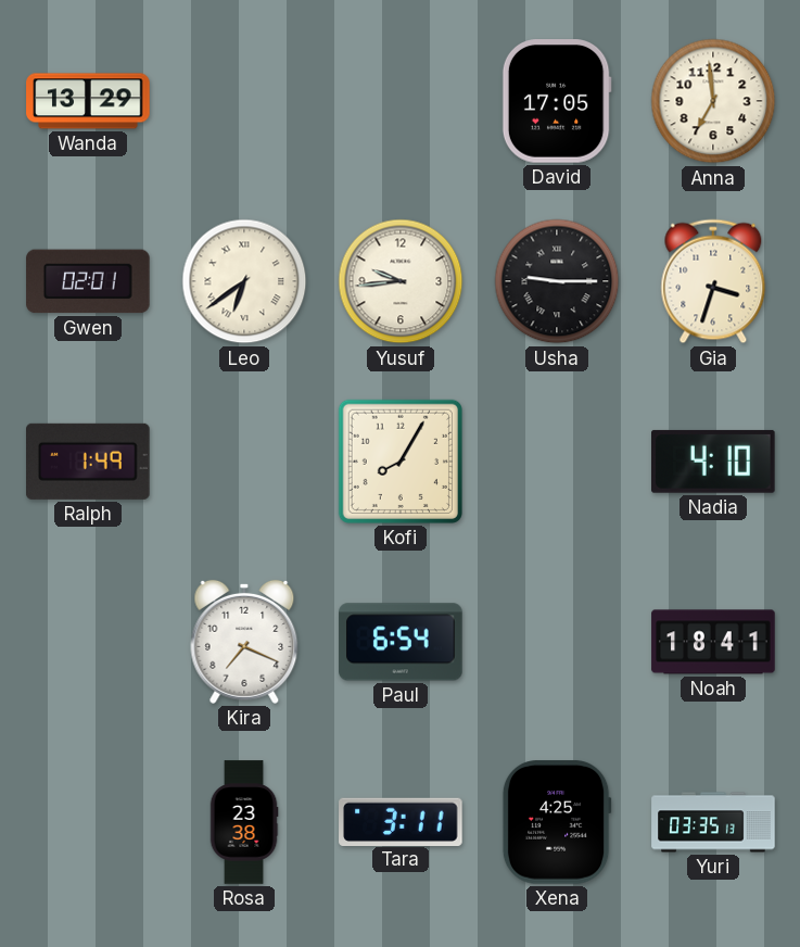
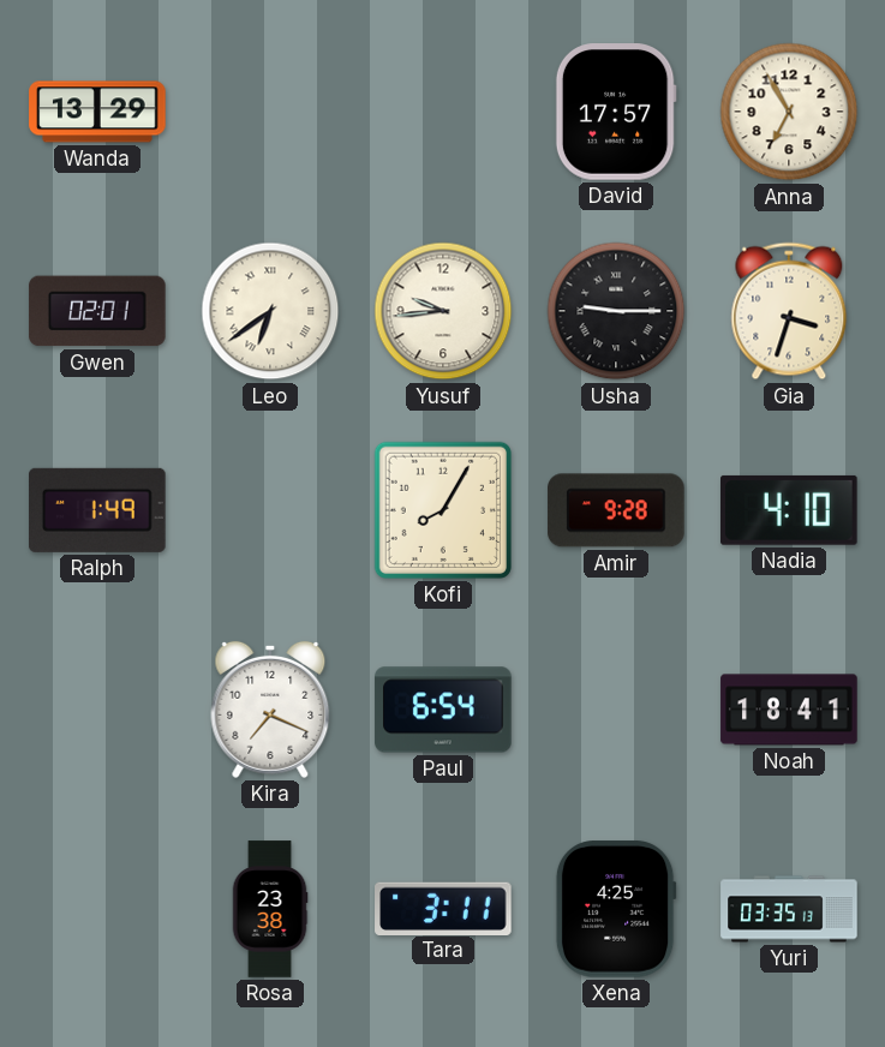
David: 17:05 -> 17:57
Anna: 6:59 -> 6:55
Amir: none -> 9:28
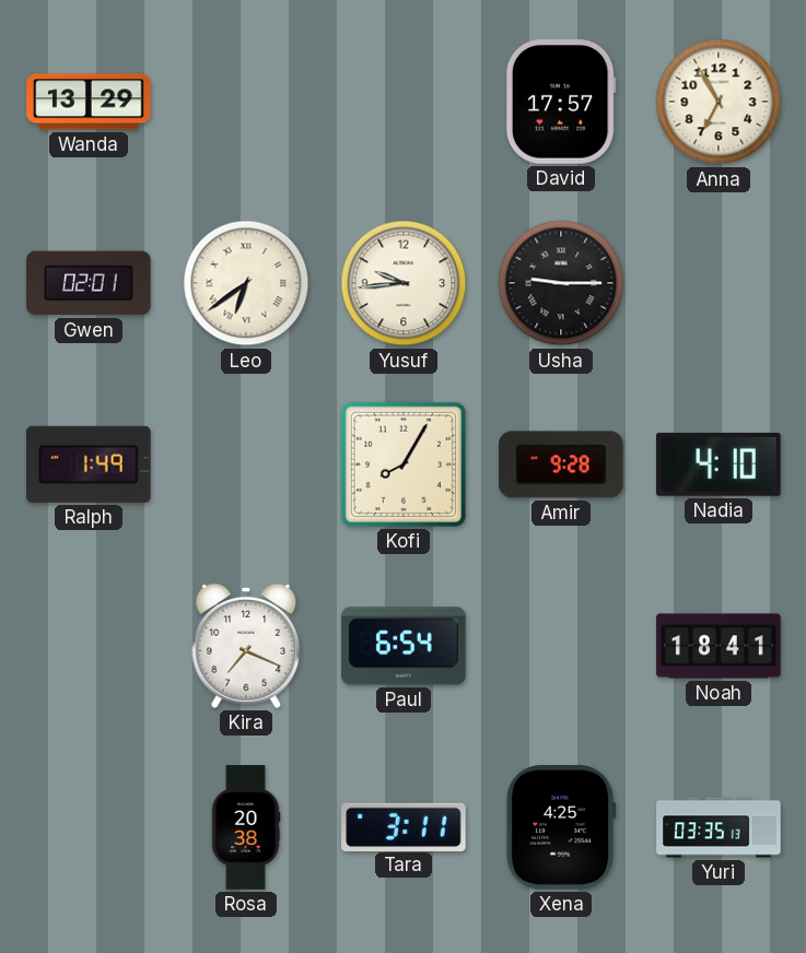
Gia: 3:33 -> none
Rosa: 23:38 -> 20:38
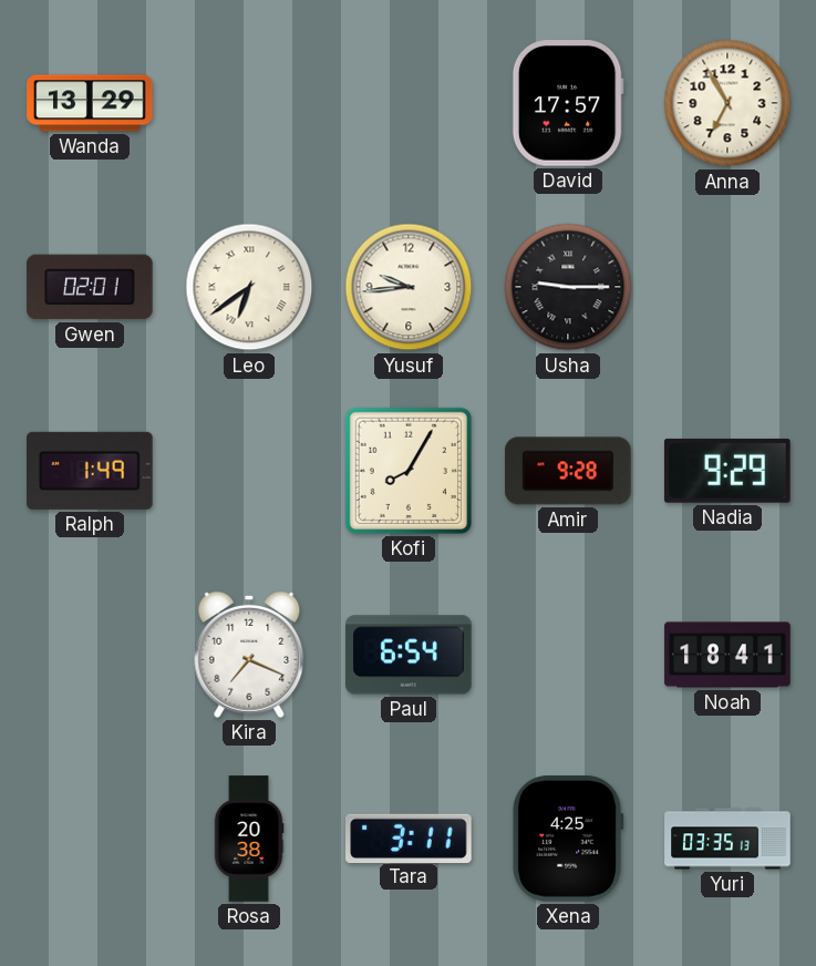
Nadia: 4:10 -> 9:29
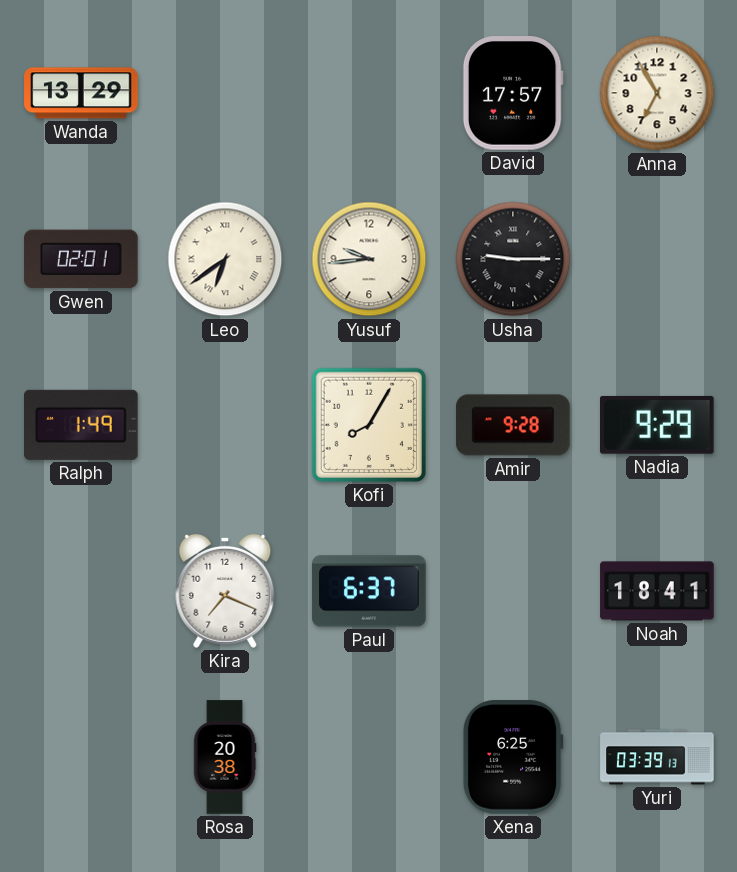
Paul: 6:54 -> 6:37
Tara: 3:11 -> none
Xena: 4:25 -> 6:25
Yuri: 03:35 -> 03:39
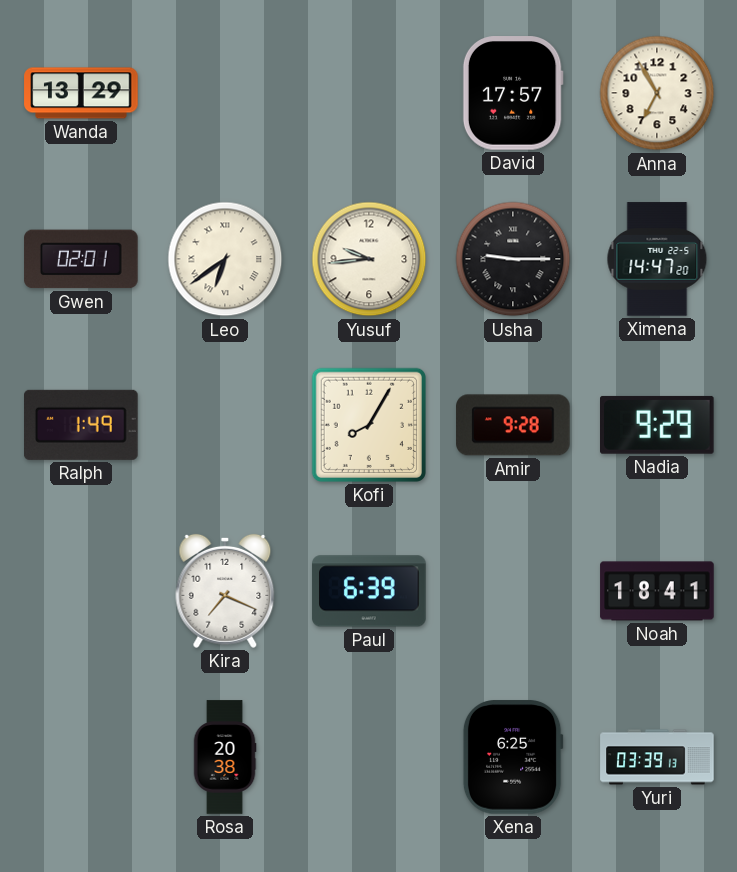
Ximena: none -> 14:47
Paul: 6:37 -> 6:39
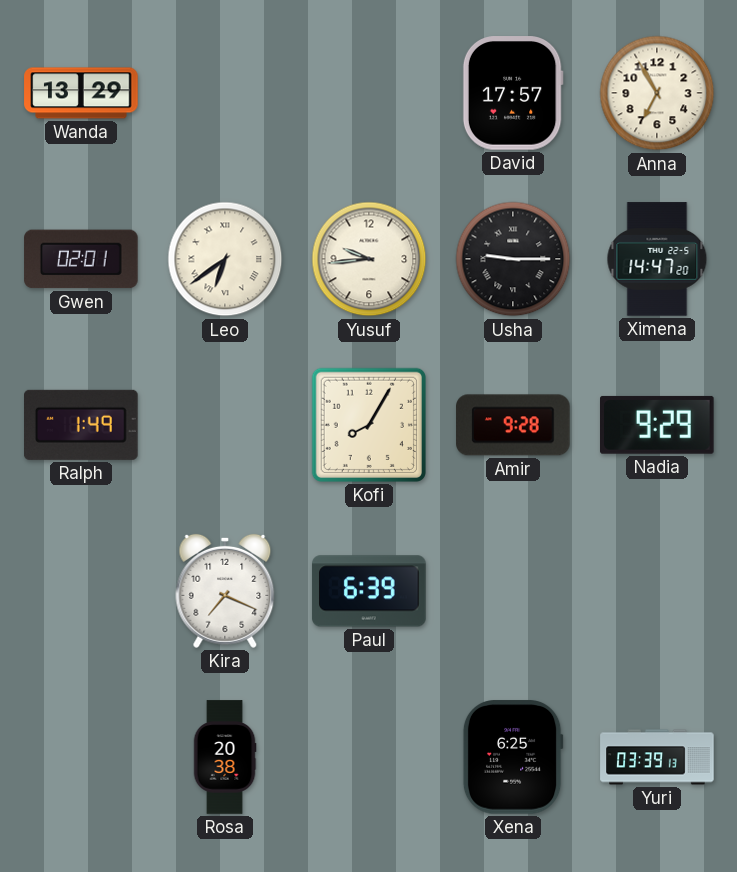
Noah: 18:41 -> none
